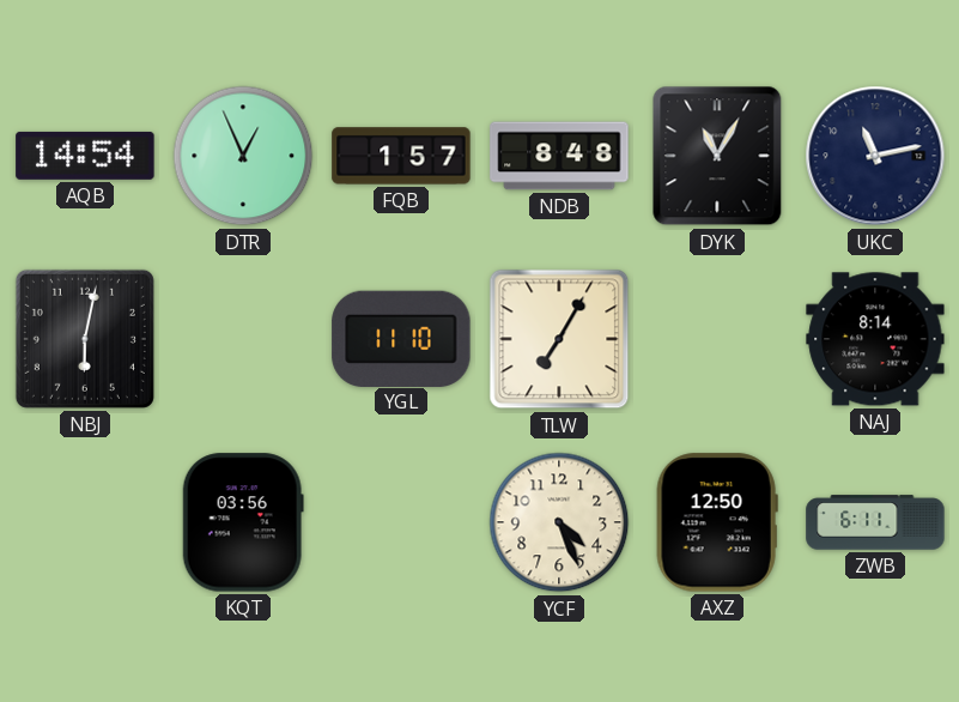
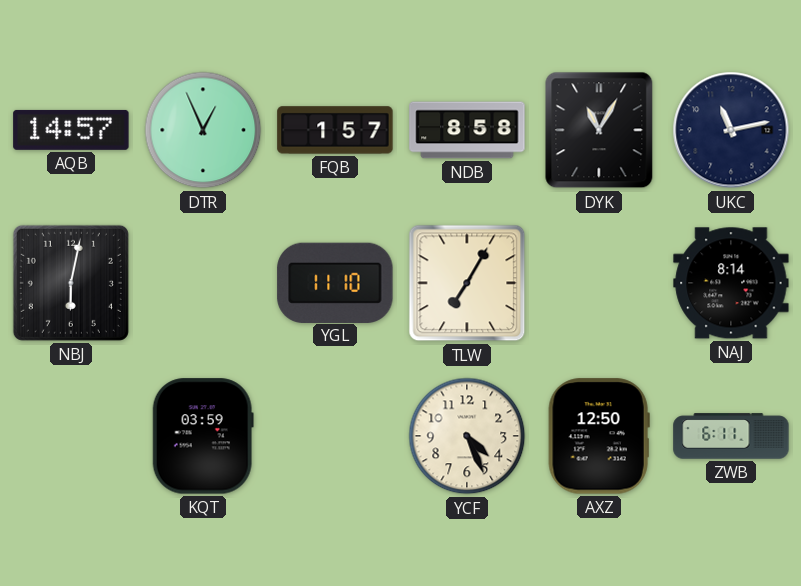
AQB: 14:54 -> 14:57
NDB: 8:48 -> 8:58
KQT: 03:56 -> 03:59
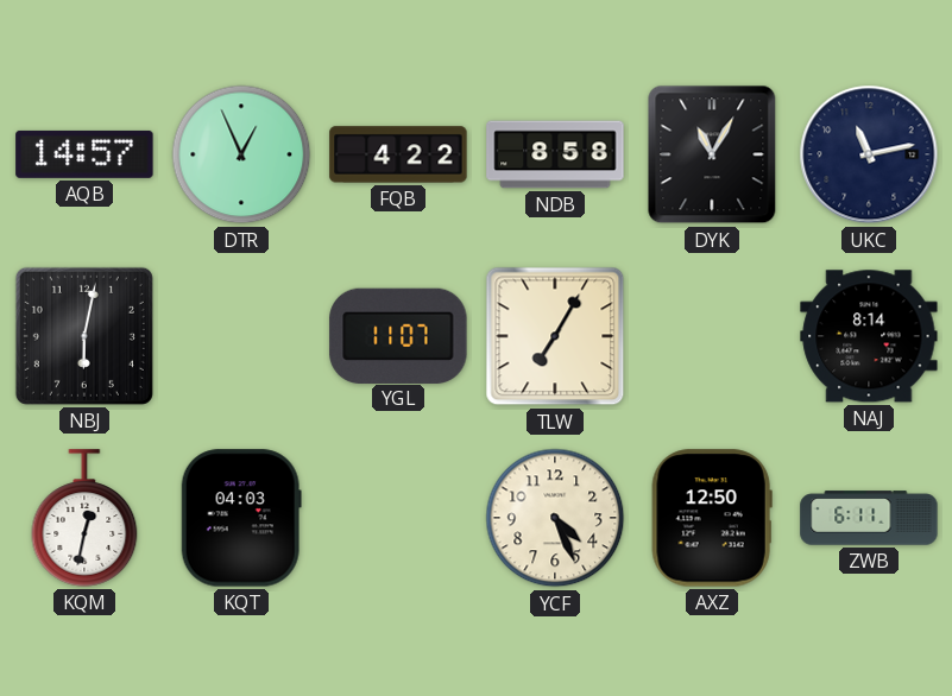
FQB: 1:57 -> 4:22
YGL: 11:10 -> 11:07
KQM: none -> 12:32
KQT: 03:59 -> 04:03
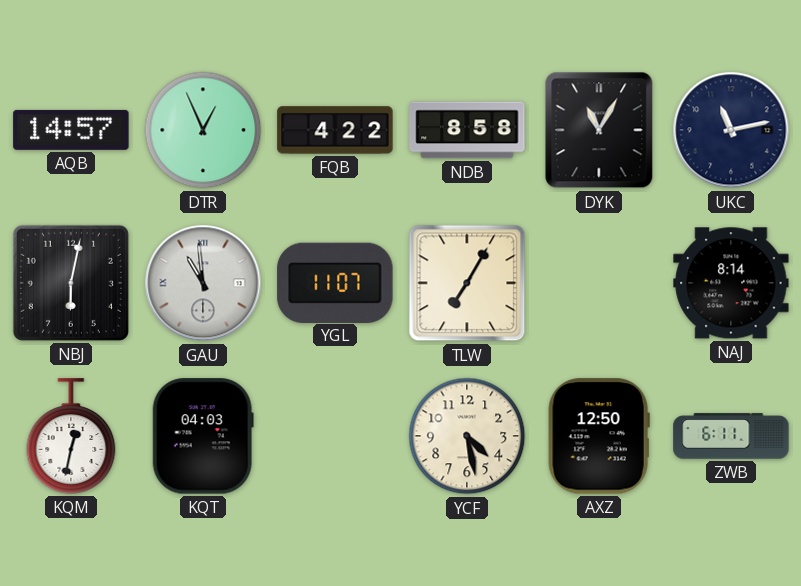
GAU: none -> 10:59
YCF: 4:26 -> 4:28
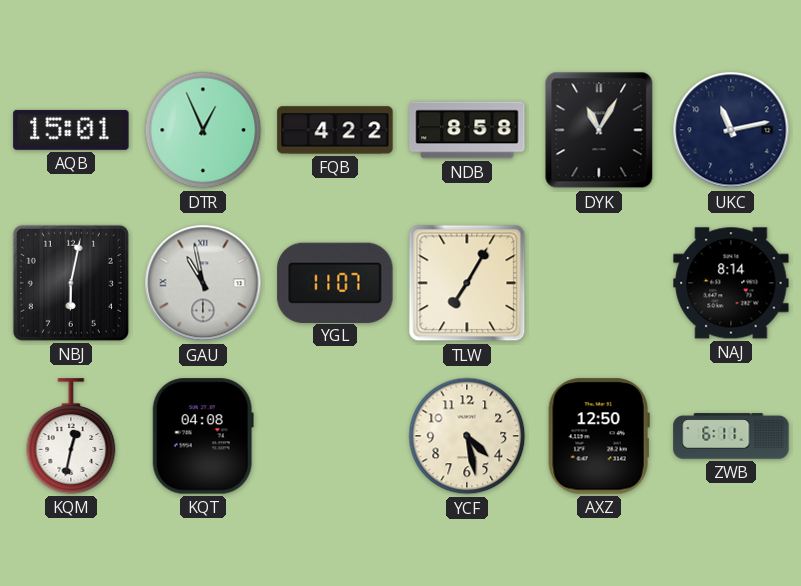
AQB: 14:57 -> 15:01
GAU: 10:59 -> 10:58
KQT: 04:03 -> 04:08
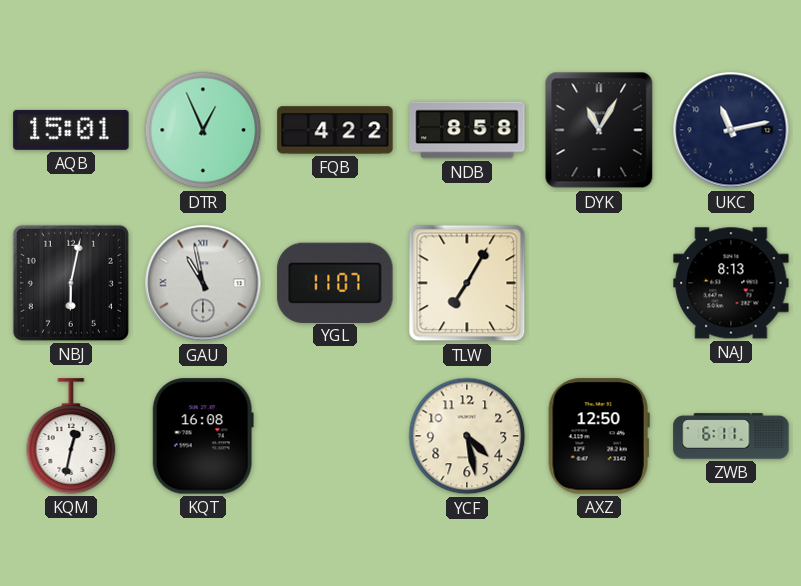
NAJ: 8:14 -> 8:13
KQT: 04:08 -> 16:08
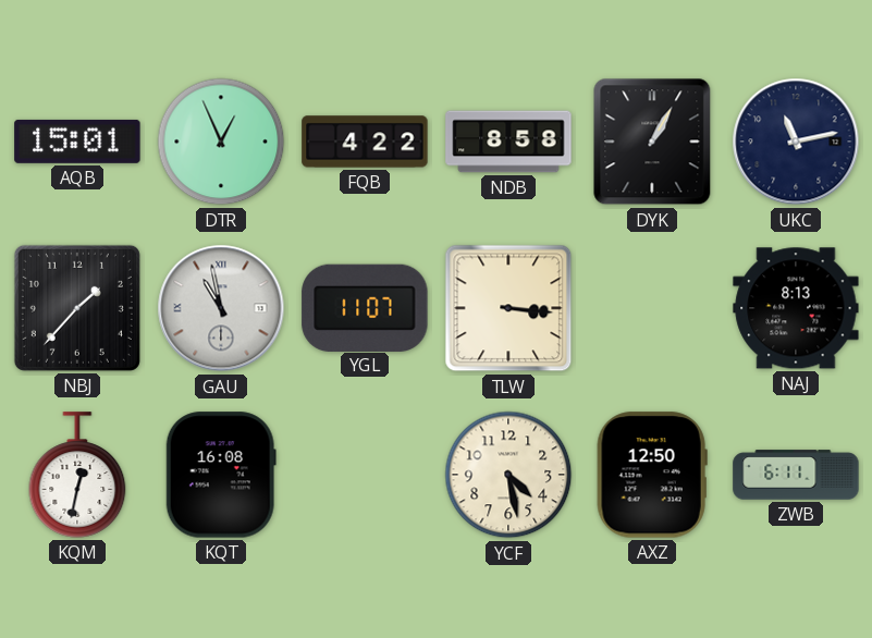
DYK: 11:05 -> 1:05
NBJ: 6:02 -> 1:37
TLW: 7:05 -> 3:16
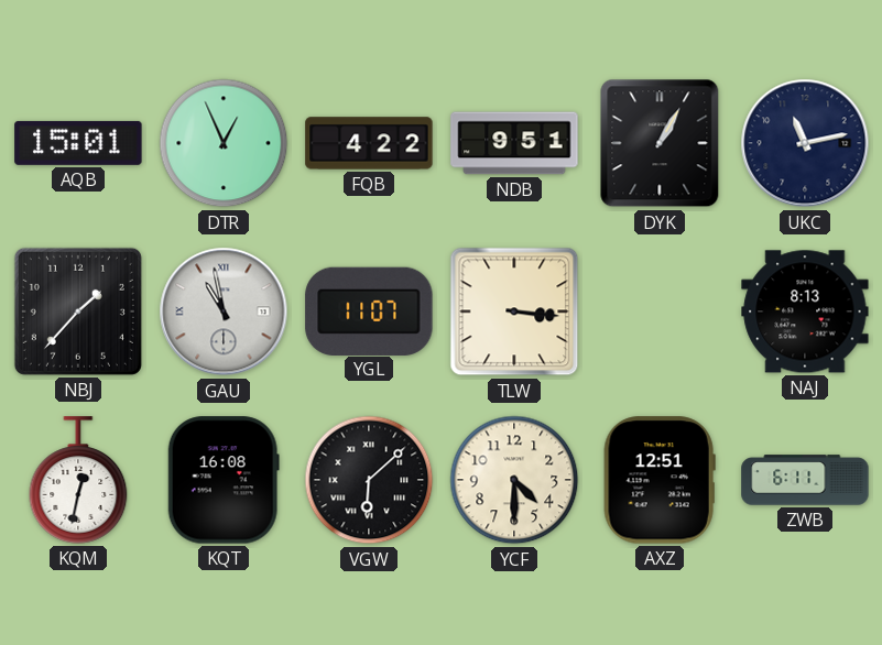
NDB: 8:58 -> 9:51
VGW: none -> 6:08
YCF: 4:28 -> 4:30
AXZ: 12:50 -> 12:51
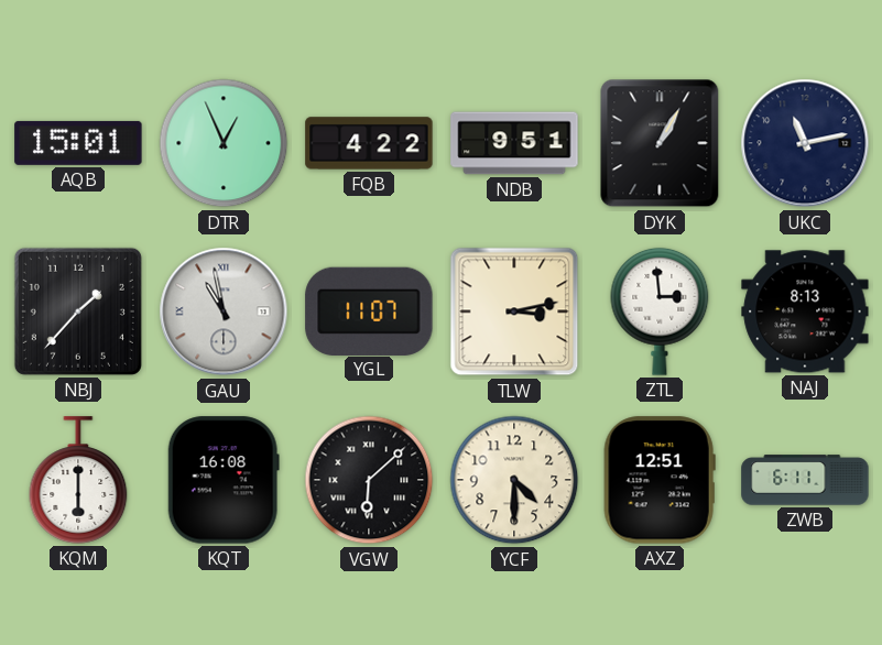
TLW: 3:16 -> 3:13
ZTL: none -> 2:59
KQM: 12:32 -> 6:00
